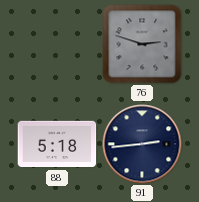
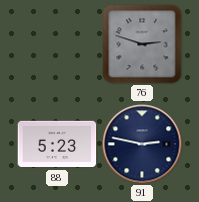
88: 5:18 -> 5:23
91: 2:44 -> 2:47
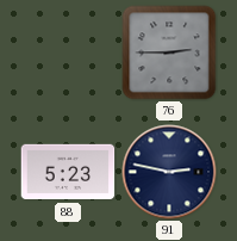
76: 2:48 -> 2:45
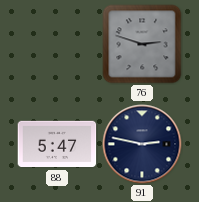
76: 2:45 -> 2:48
88: 5:23 -> 5:47
